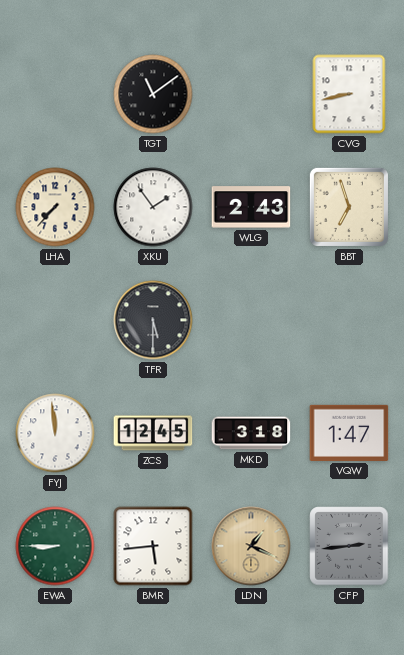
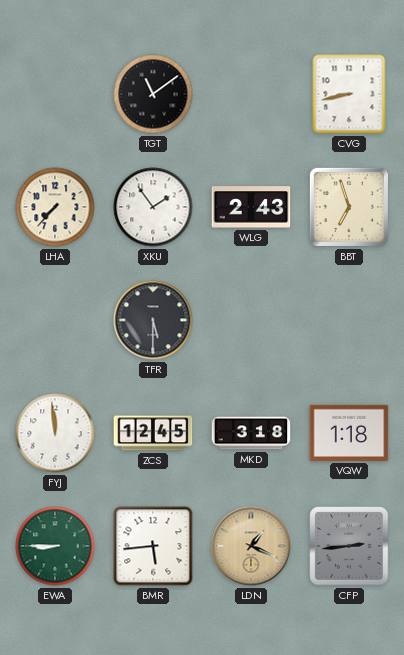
VQW: 1:47 -> 1:18
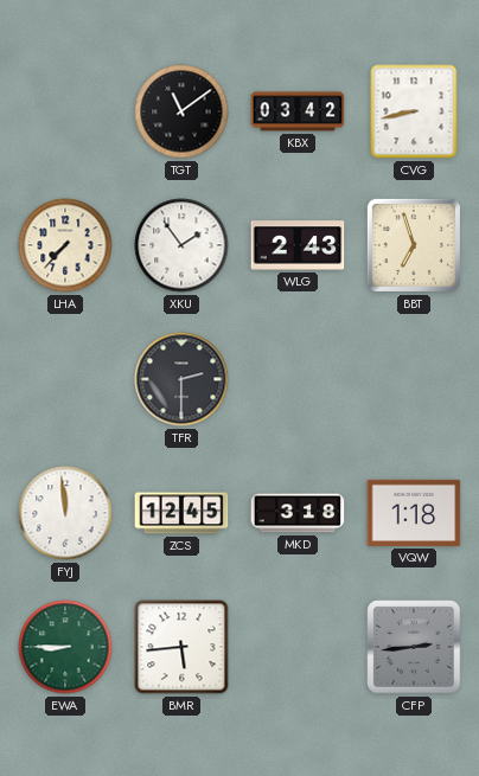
KBX: none -> 03:42
TFR: 5:30 -> 2:30
LDN: 1:19 -> none
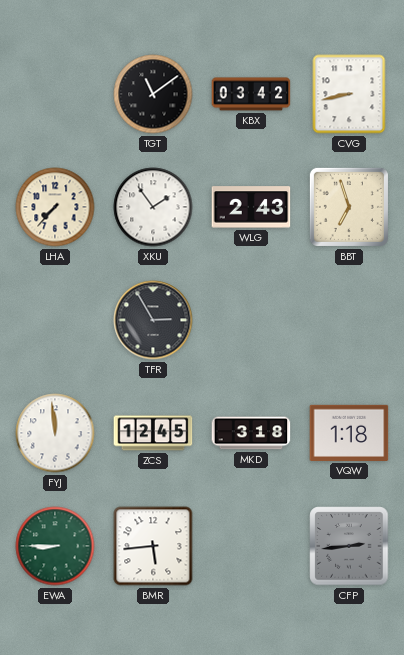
TFR: 2:30 -> 2:55
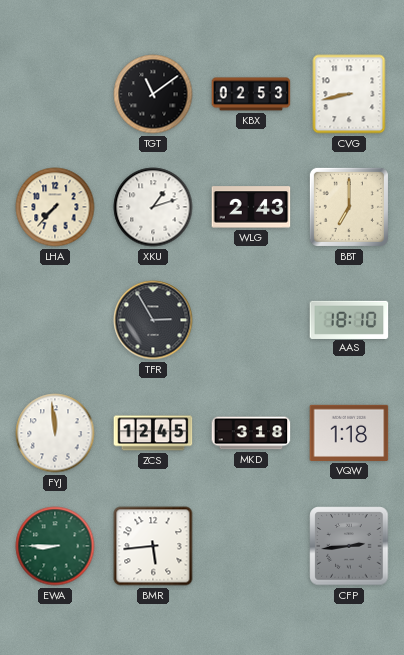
KBX: 03:42 -> 02:53
XKU: 1:54 -> 1:12
BBT: 6:57 -> 7:00
AAS: none -> 18:10
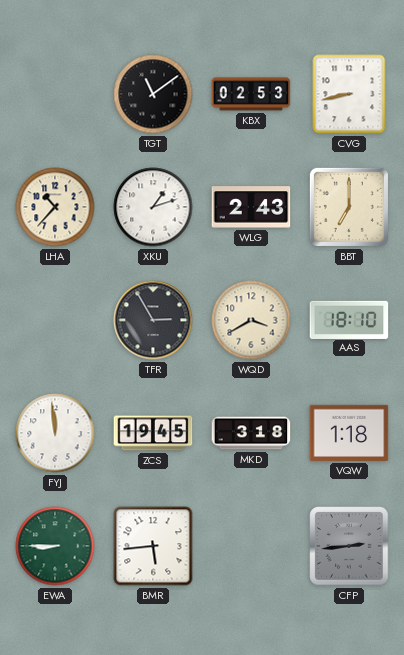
LHA: 7:37 -> 10:37
WQD: none -> 3:40
ZCS: 12:45 -> 19:45
